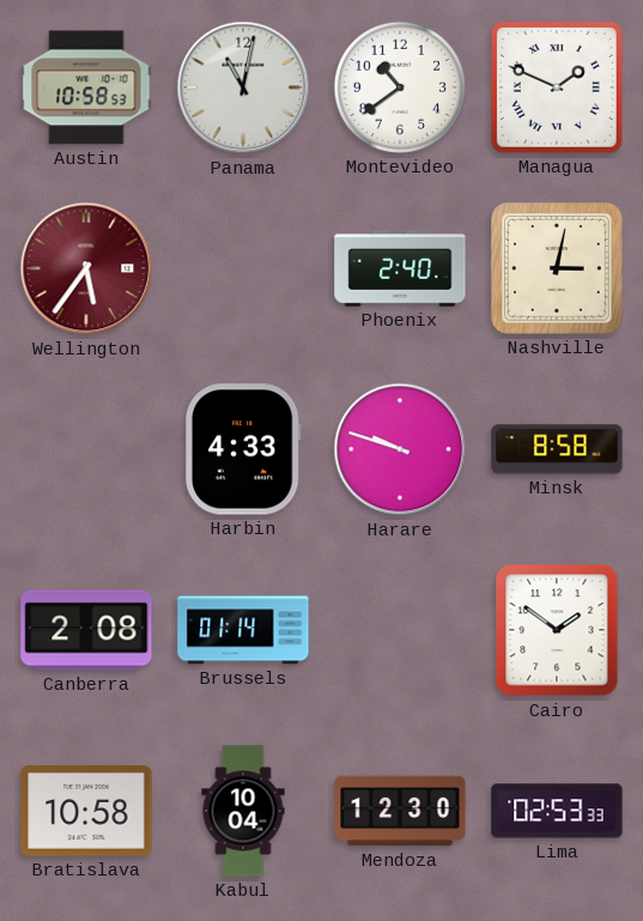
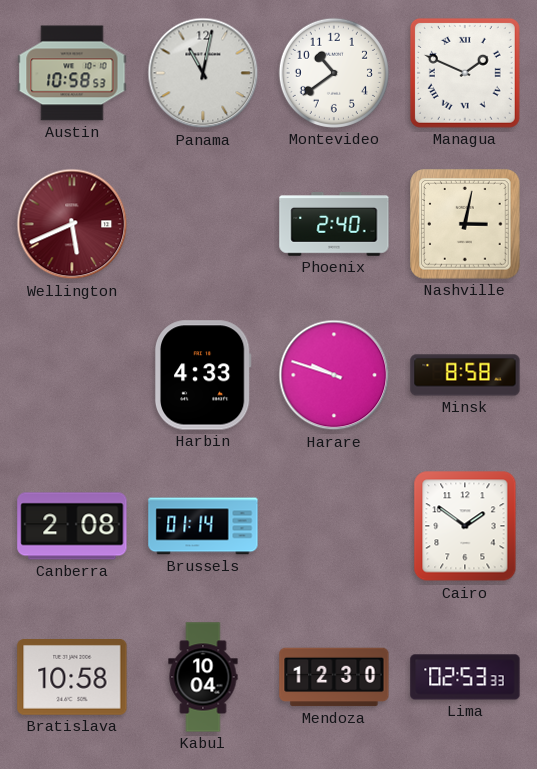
Wellington: 5:36 -> 5:41
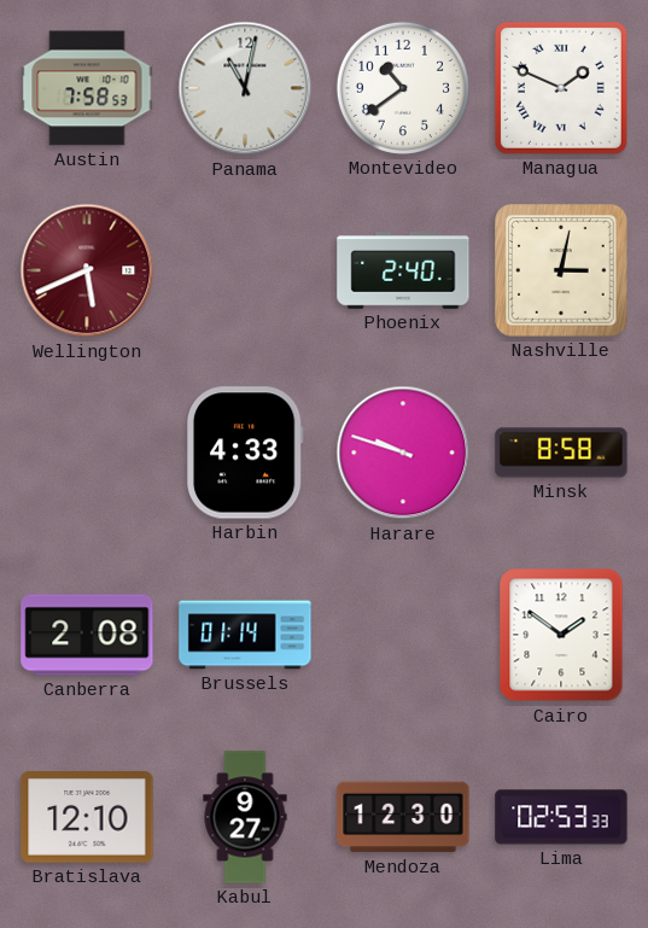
Austin: 10:58 -> 7:58
Bratislava: 10:58 -> 12:10
Kabul: 10:04 -> 9:27
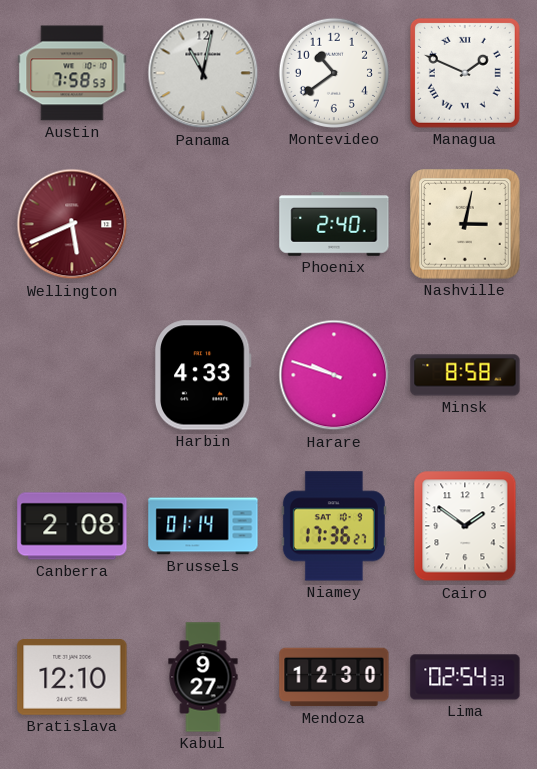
Niamey: none -> 17:36
Lima: 02:53 -> 02:54
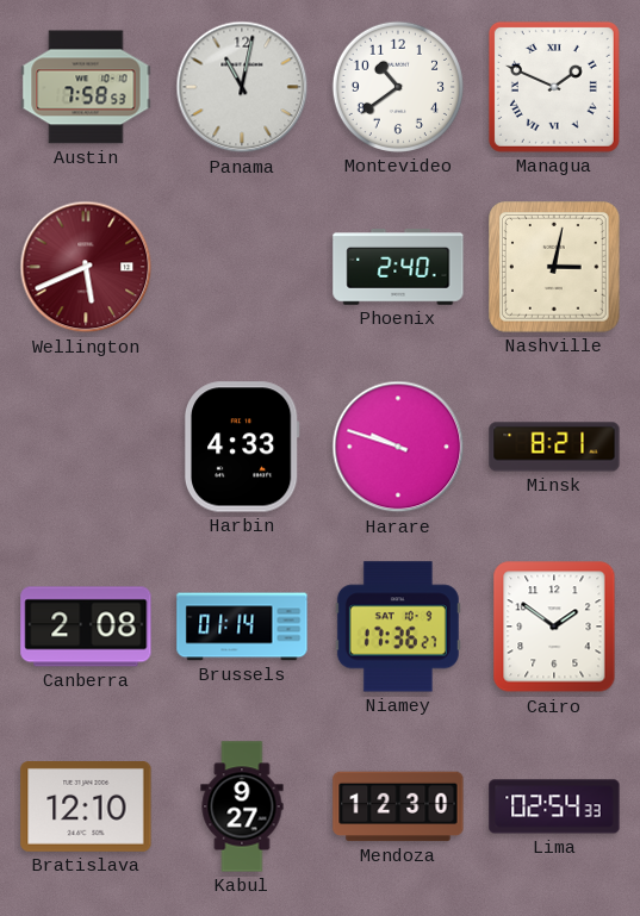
Minsk: 8:58 -> 8:21
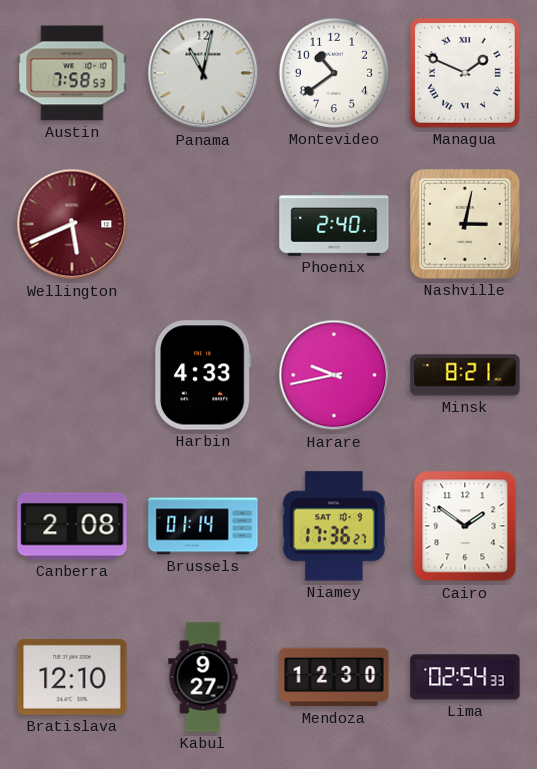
Harare: 9:48 -> 9:43
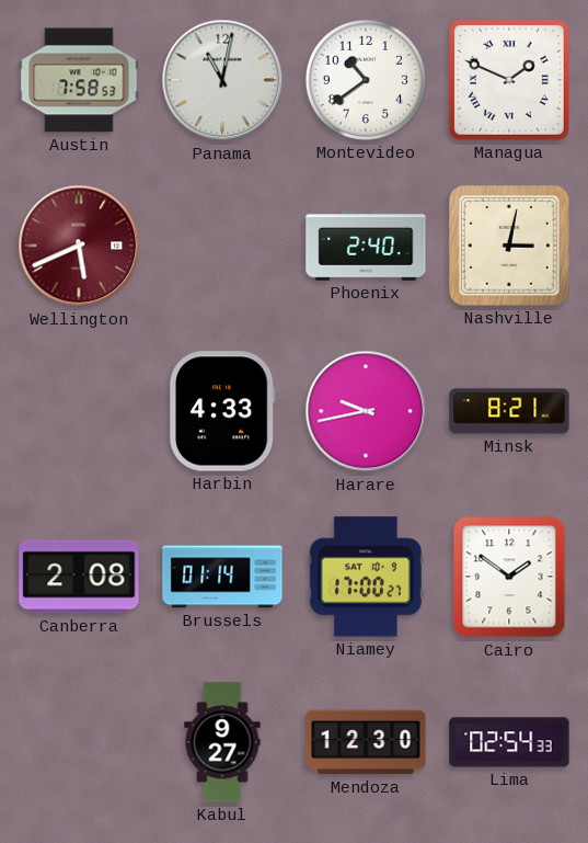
Niamey: 17:36 -> 17:00
Bratislava: 12:10 -> none
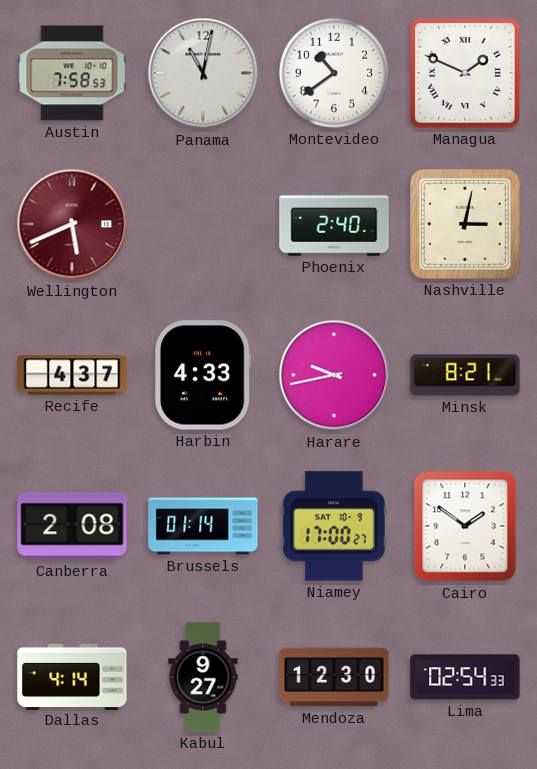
Recife: none -> 4:37
Dallas: none -> 4:14
